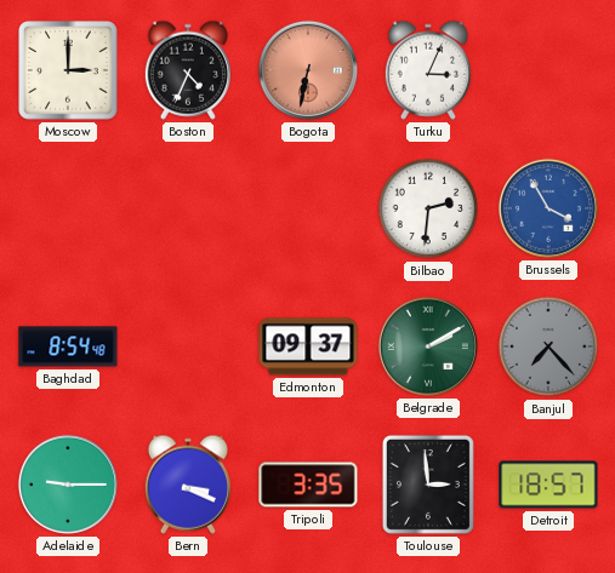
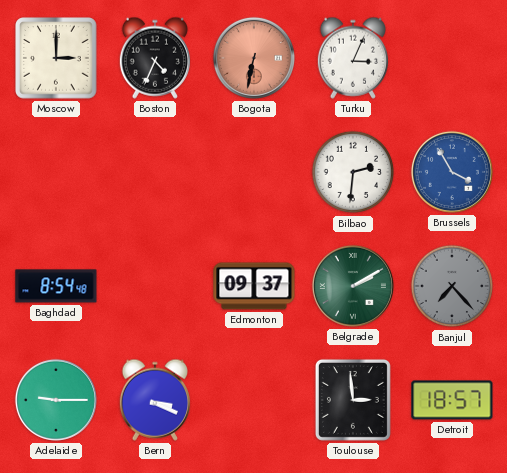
Tripoli: 3:35 -> none
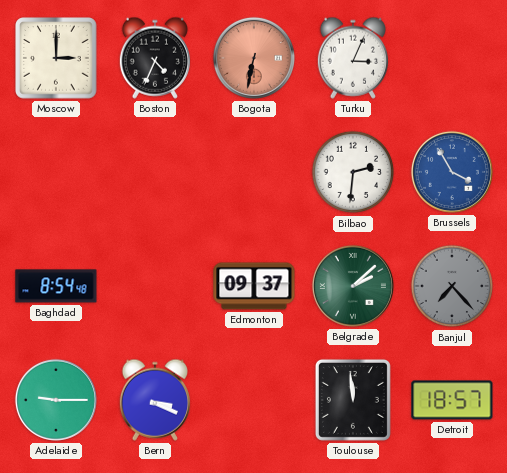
Belgrade: 2:10 -> 2:08
Toulouse: 2:59 -> 11:59
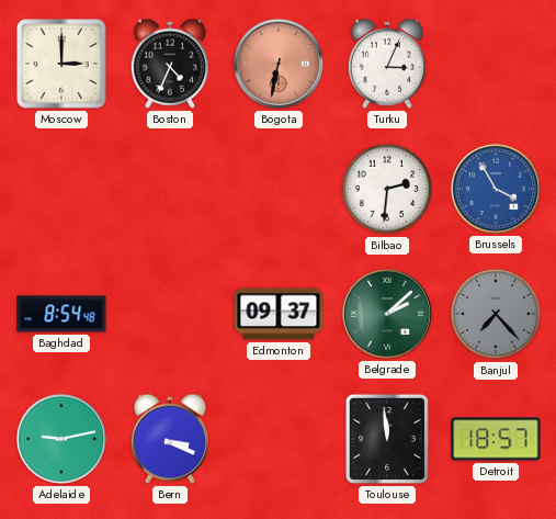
Adelaide: 9:15 -> 9:13
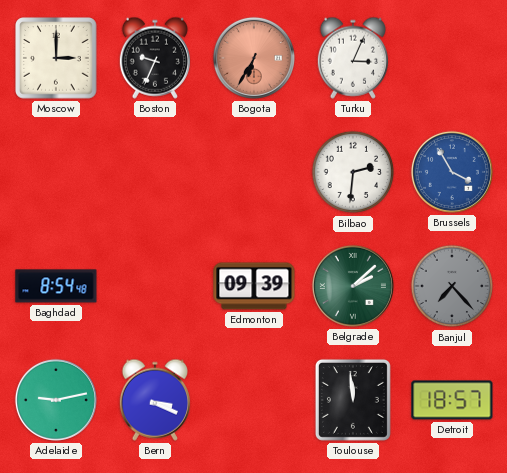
Boston: 4:34 -> 9:34
Bogota: 6:32 -> 6:35
Edmonton: 09:37 -> 09:39
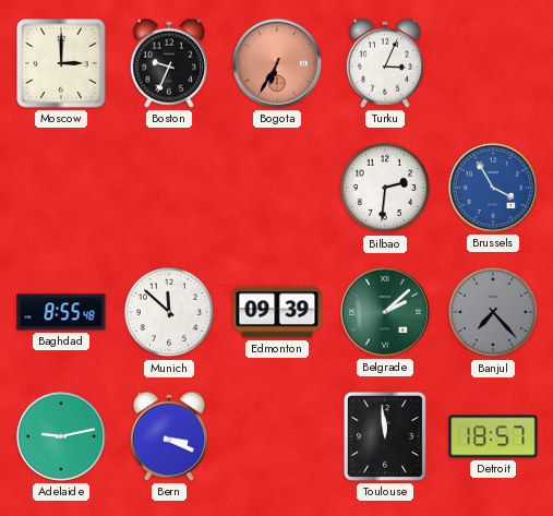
Baghdad: 8:54 -> 8:55
Munich: none -> 11:52
